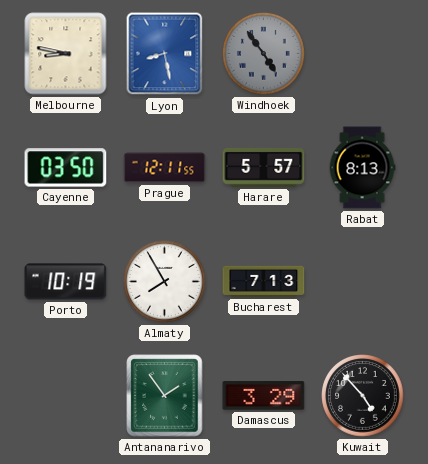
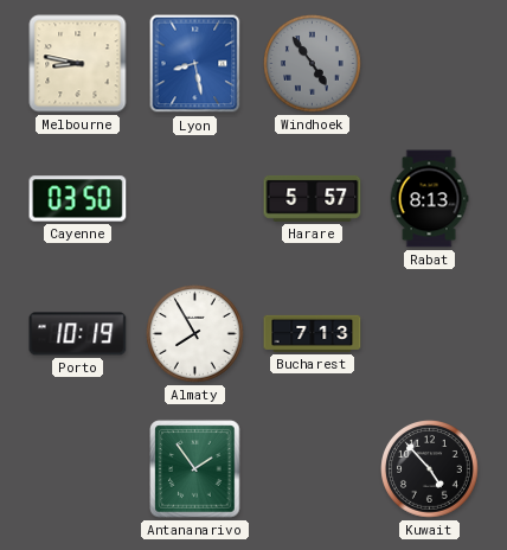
Prague: 12:11 -> none
Damascus: 3:29 -> none
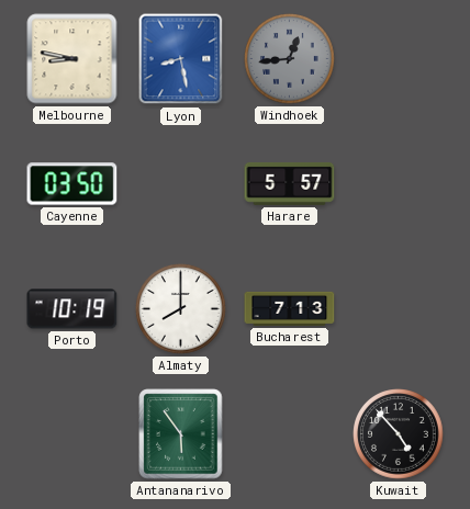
Windhoek: 4:54 -> 12:44
Rabat: 8:13 -> none
Almaty: 7:55 -> 8:00
Antananarivo: 1:54 -> 5:54
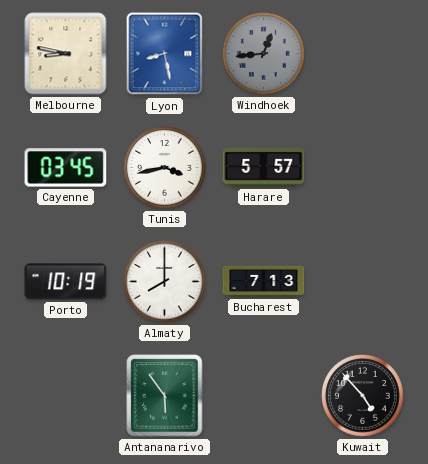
Cayenne: 03:50 -> 03:45
Tunis: none -> 3:43
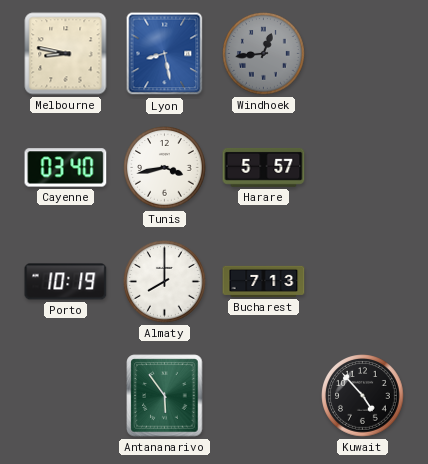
Cayenne: 03:45 -> 03:40
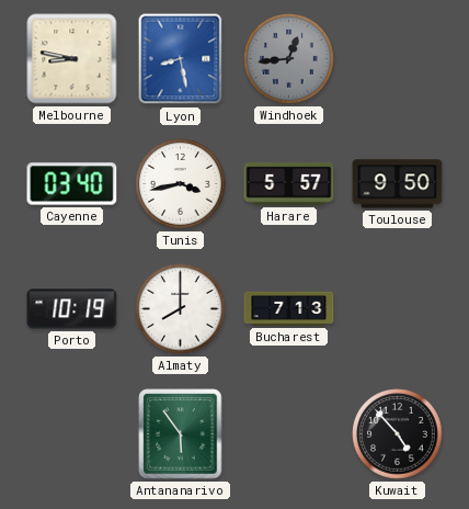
Toulouse: none -> 9:50
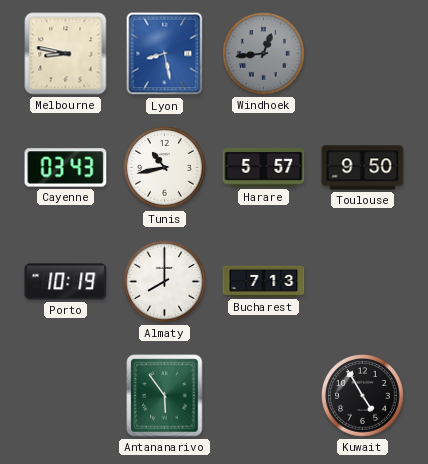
Cayenne: 03:40 -> 03:43
Tunis: 3:43 -> 10:43
Kuwait: 4:53 -> 4:55
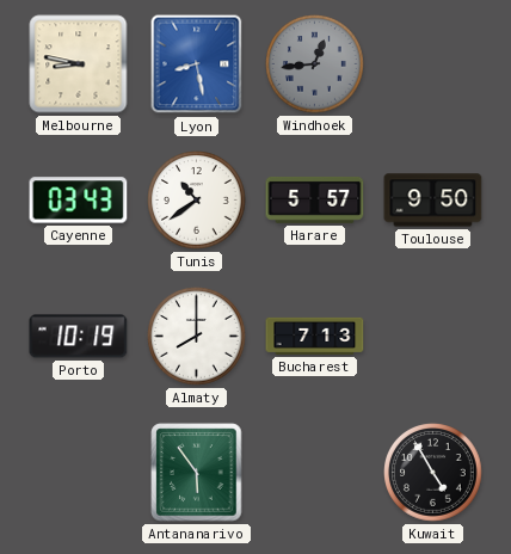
Tunis: 10:43 -> 10:39
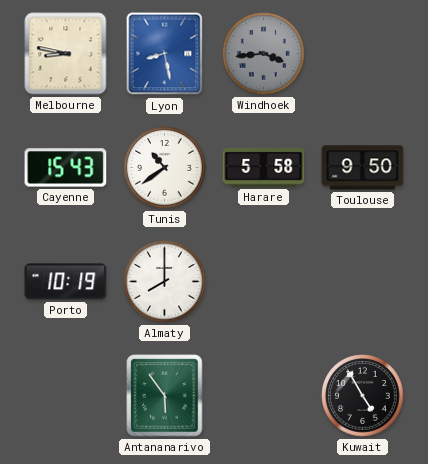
Windhoek: 12:44 -> 3:44
Cayenne: 03:43 -> 15:43
Harare: 5:57 -> 5:58
Bucharest: 7:13 -> none
